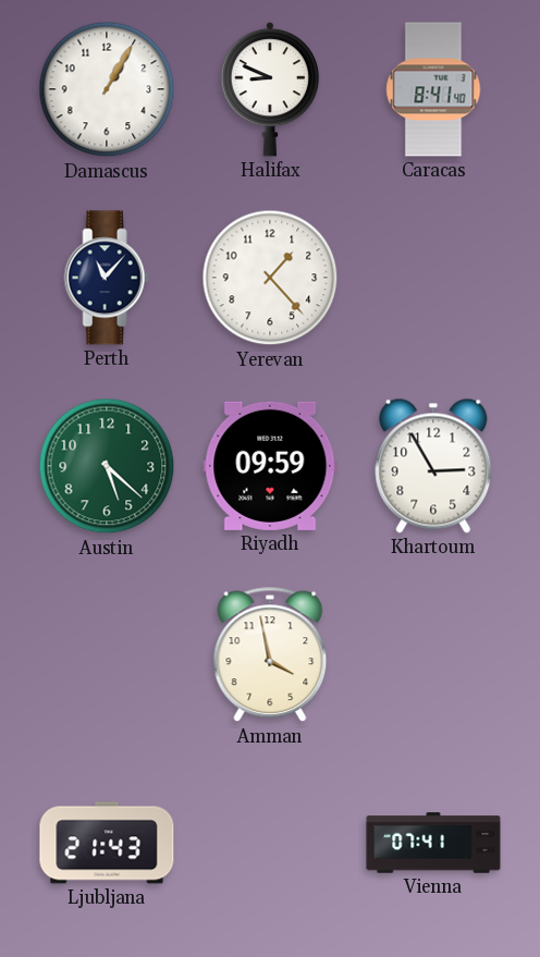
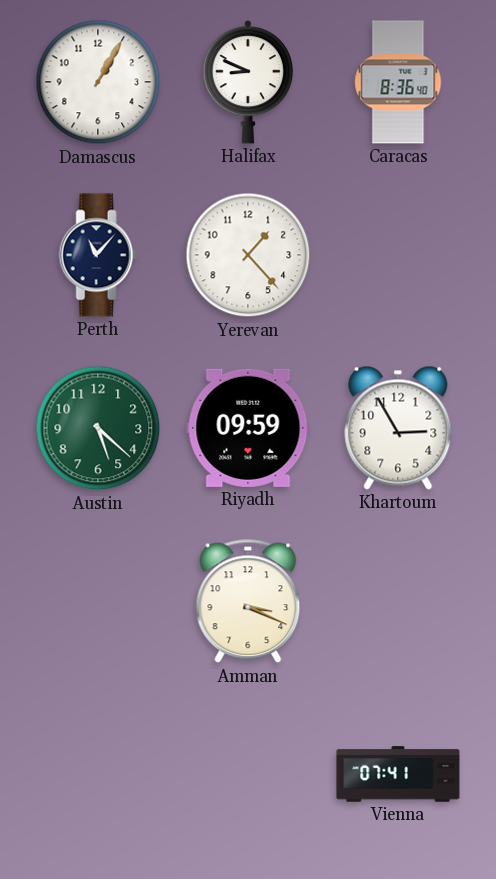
Caracas: 8:41 -> 8:36
Amman: 3:58 -> 3:19
Ljubljana: 21:43 -> none
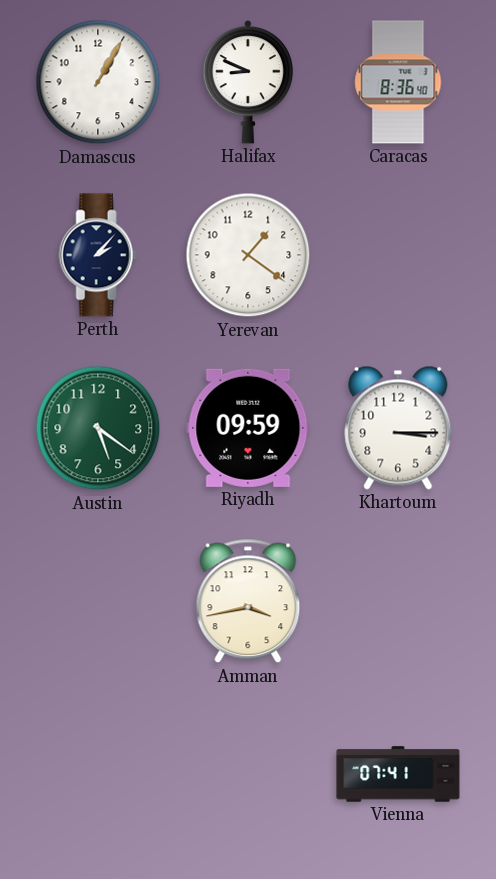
Perth: 11:07 -> 2:07
Yerevan: 1:23 -> 1:21
Austin: 5:22 -> 5:21
Khartoum: 2:55 -> 3:15
Amman: 3:19 -> 3:43
